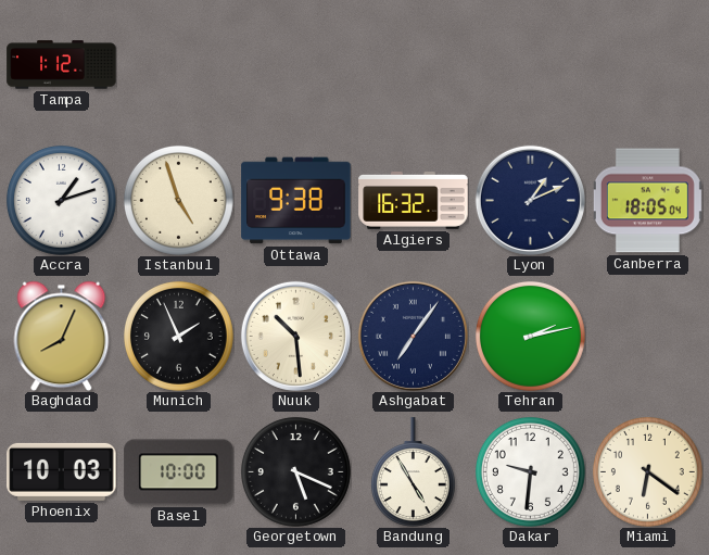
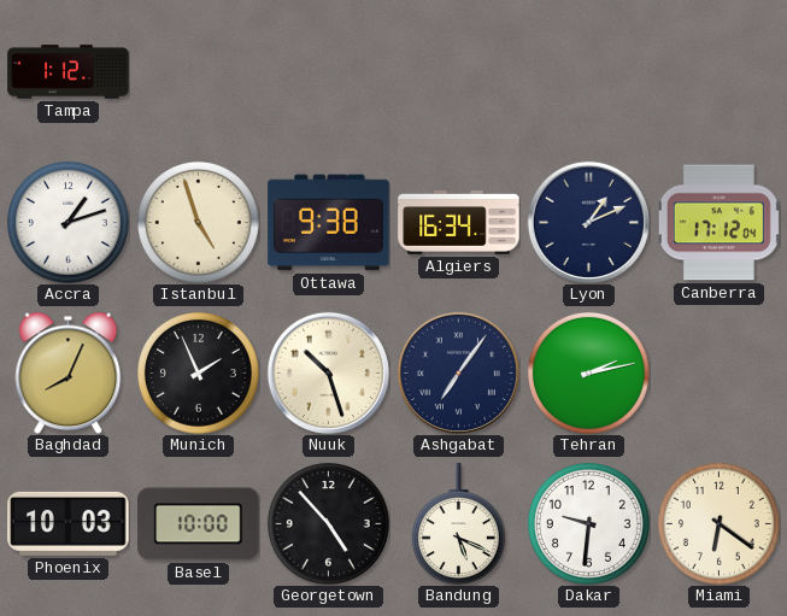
Algiers: 16:32 -> 16:34
Canberra: 18:05 -> 17:12
Nuuk: 10:29 -> 10:27
Georgetown: 5:19 -> 4:53
Bandung: 4:55 -> 5:19
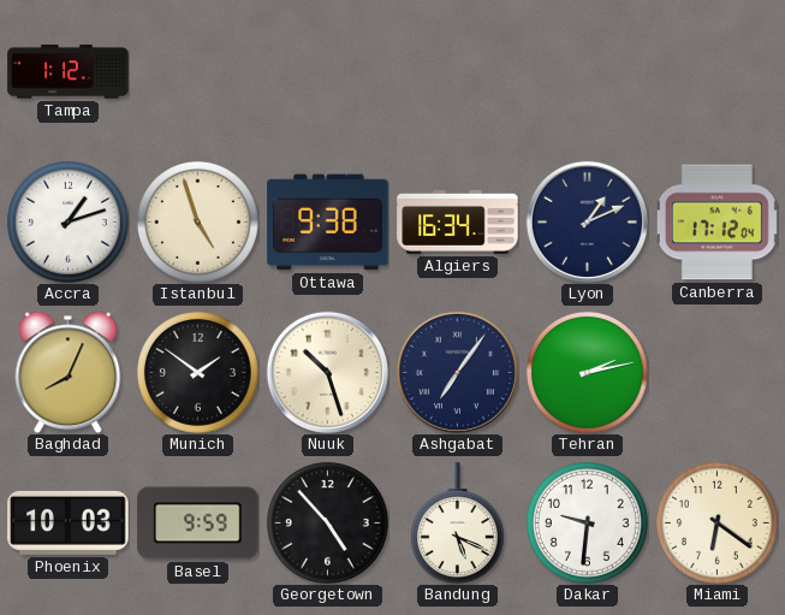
Munich: 1:56 -> 1:51
Basel: 10:00 -> 9:59
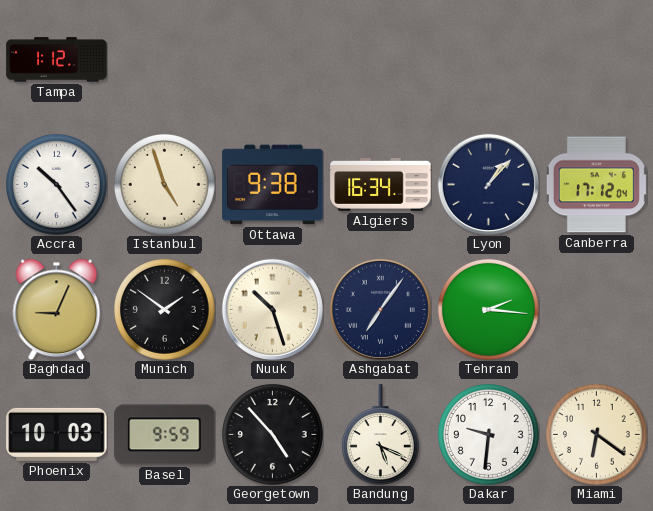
Accra: 1:12 -> 10:24
Lyon: 1:11 -> 1:07
Baghdad: 8:04 -> 9:04
Tehran: 2:13 -> 2:16
